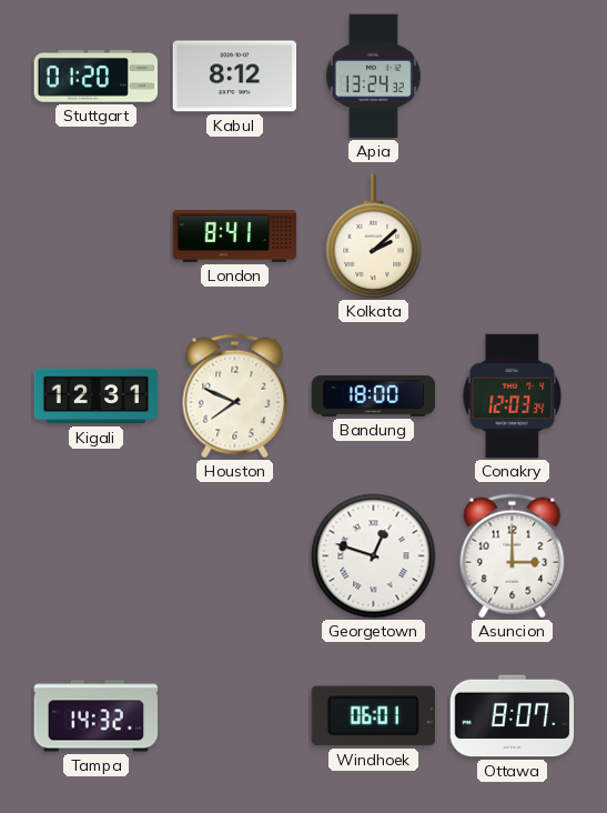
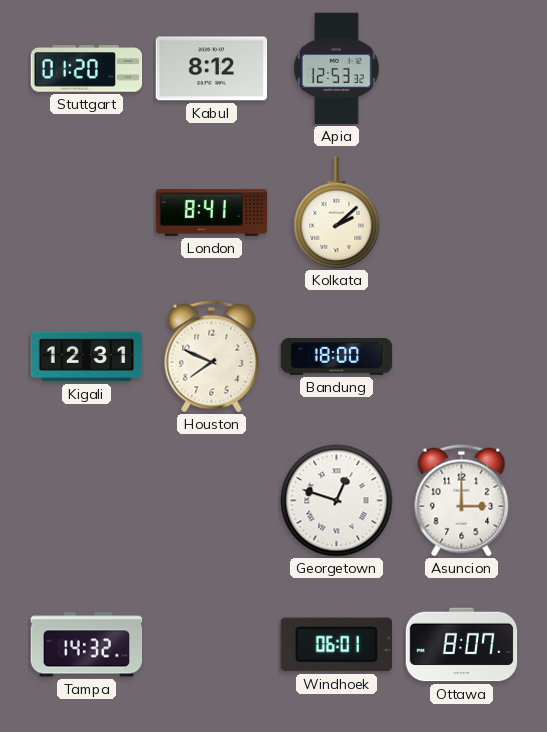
Apia: 13:24 -> 12:53
Conakry: 12:03 -> none
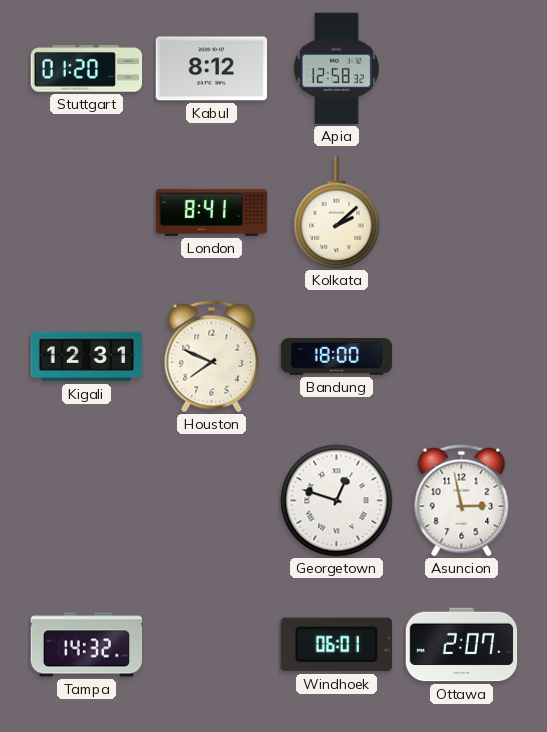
Apia: 12:53 -> 12:58
Asuncion: 3:00 -> 2:58
Ottawa: 8:07 -> 2:07
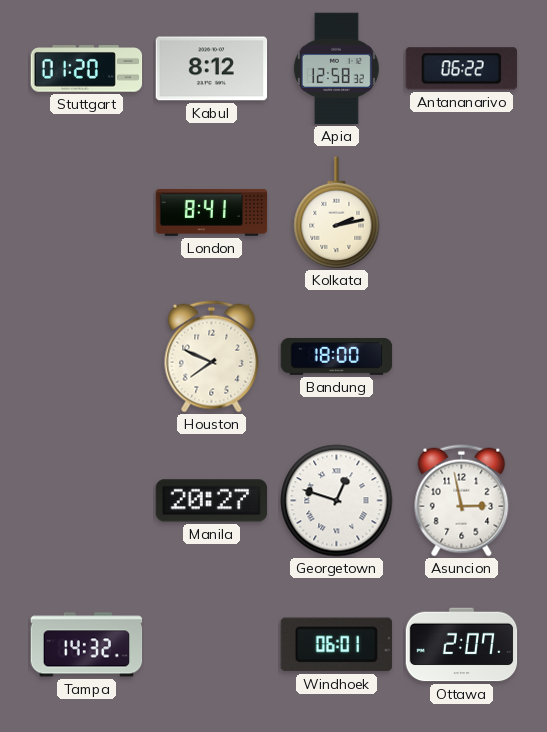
Antananarivo: none -> 06:22
Kolkata: 2:08 -> 2:13
Kigali: 12:31 -> none
Manila: none -> 20:27
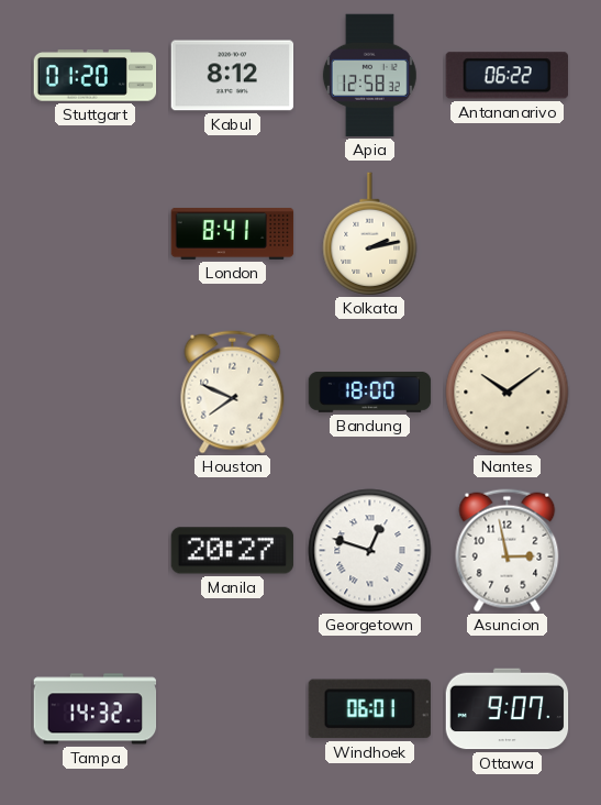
Nantes: none -> 10:09
Ottawa: 2:07 -> 9:07
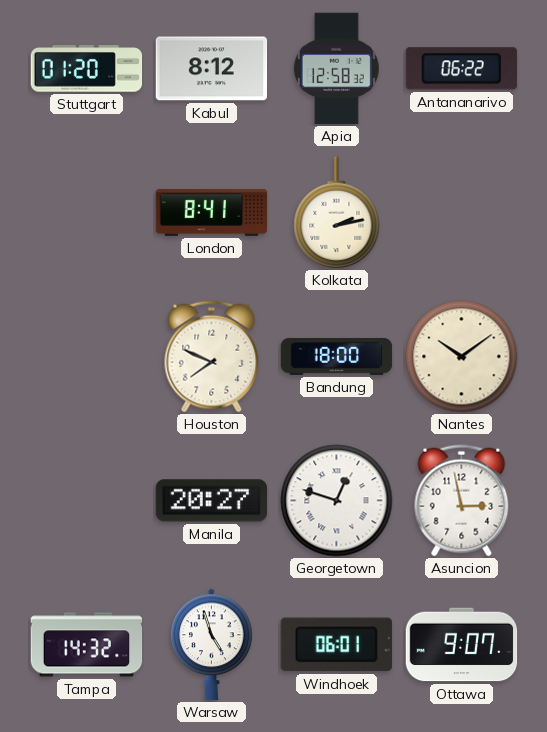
Warsaw: none -> 4:57
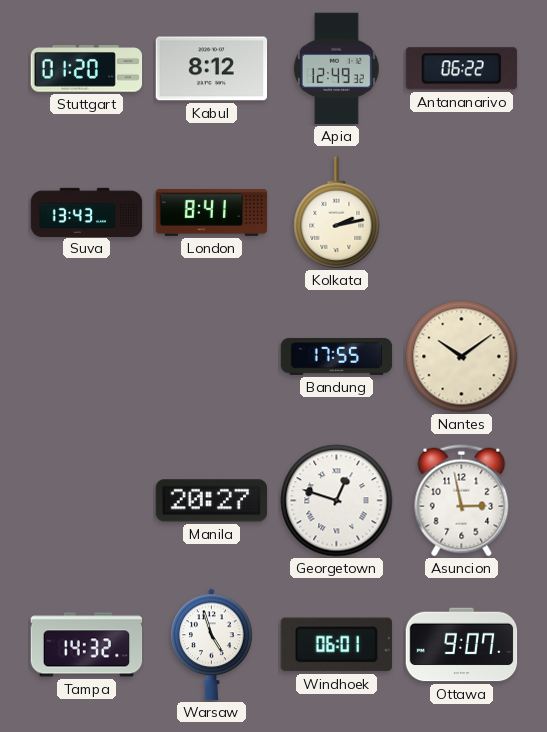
Apia: 12:58 -> 12:49
Suva: none -> 13:43
Houston: 7:49 -> none
Bandung: 18:00 -> 17:55
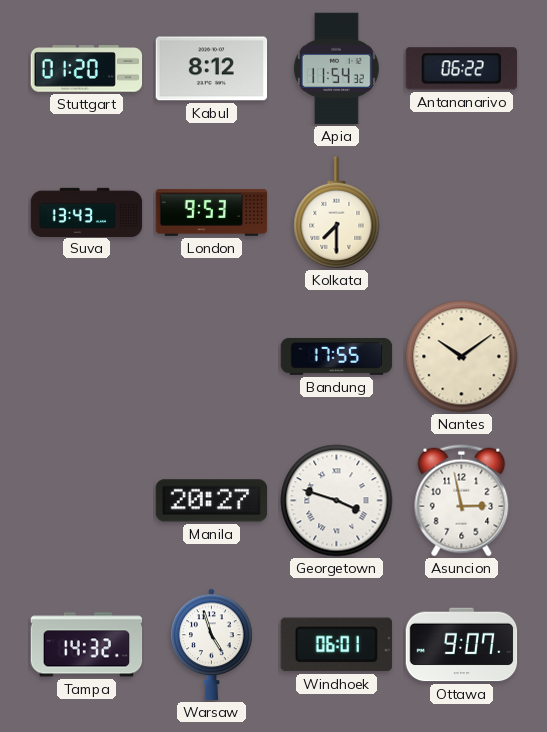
Apia: 12:49 -> 11:54
London: 8:41 -> 9:53
Kolkata: 2:13 -> 7:30
Georgetown: 12:48 -> 3:48
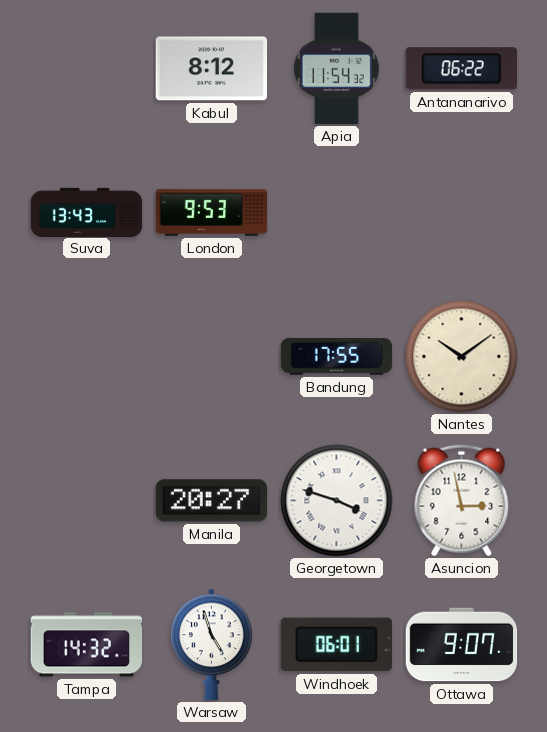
Stuttgart: 01:20 -> none
Kolkata: 7:30 -> none
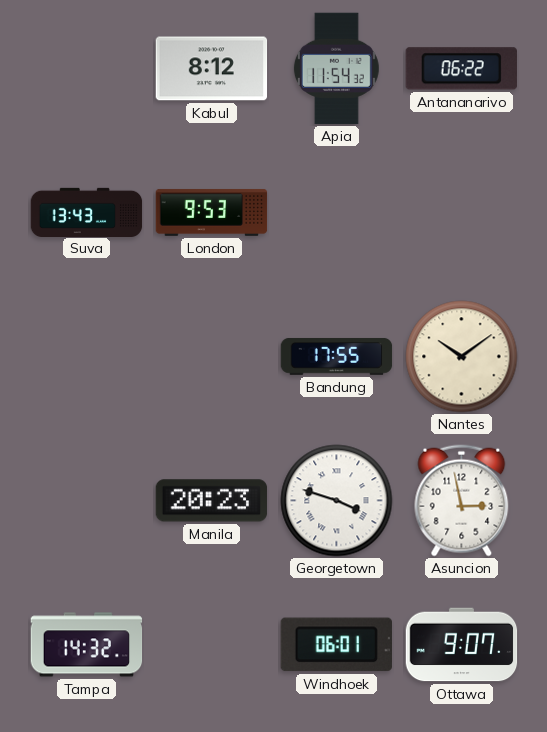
Manila: 20:27 -> 20:23
Warsaw: 4:57 -> none
